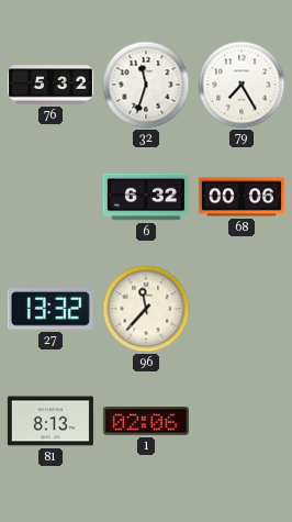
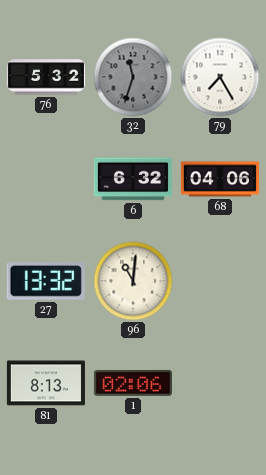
32 dial: white -> grey
68: 00:06 -> 04:06
96: 11:37 -> 11:01
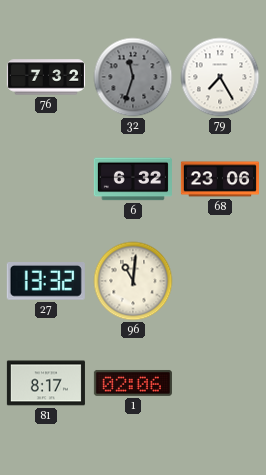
76: 5:32 -> 7:32
68: 04:06 -> 23:06
81: 8:13 -> 8:17
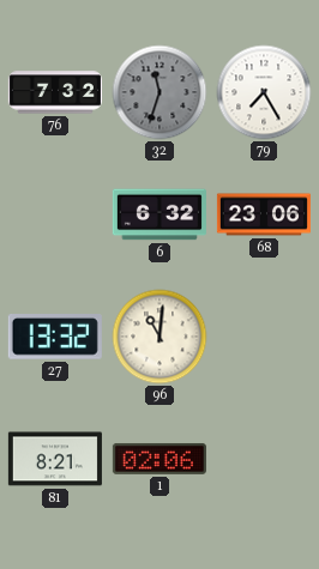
81: 8:17 -> 8:21
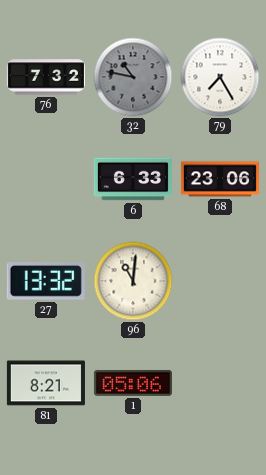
32: 11:33 -> 10:47
6: 6:32 -> 6:33
1: 02:06 -> 05:06
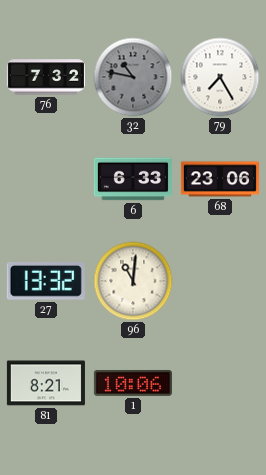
1: 05:06 -> 10:06
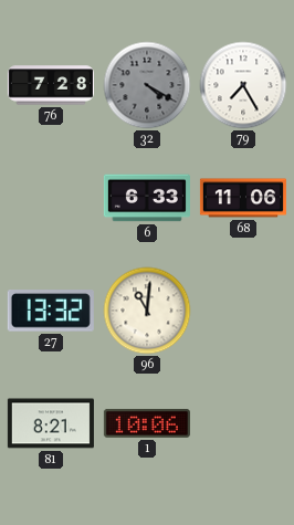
76: 7:32 -> 7:28
32: 10:47 -> 4:20
68: 23:06 -> 11:06
